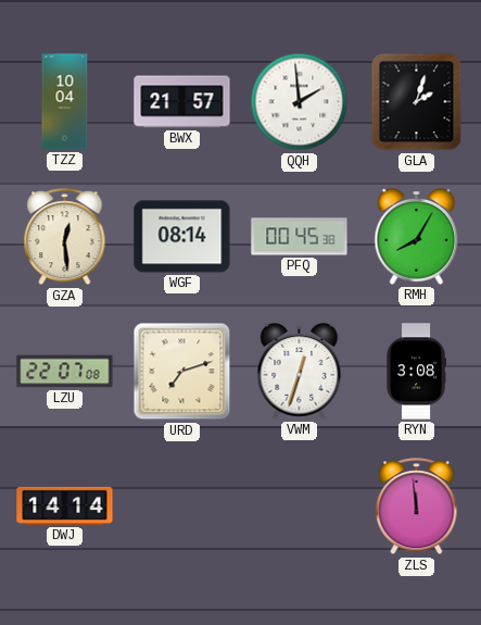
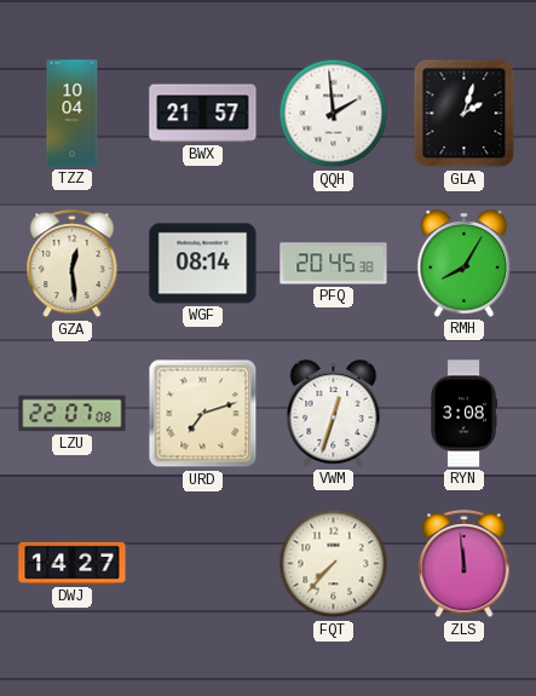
PFQ: 00:45 -> 20:45
DWJ: 14:14 -> 14:27
FQT: none -> 7:37
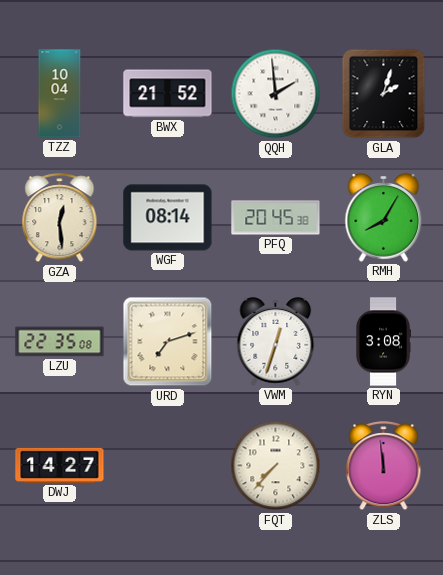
BWX: 21:57 -> 21:52
LZU: 22:07 -> 22:35
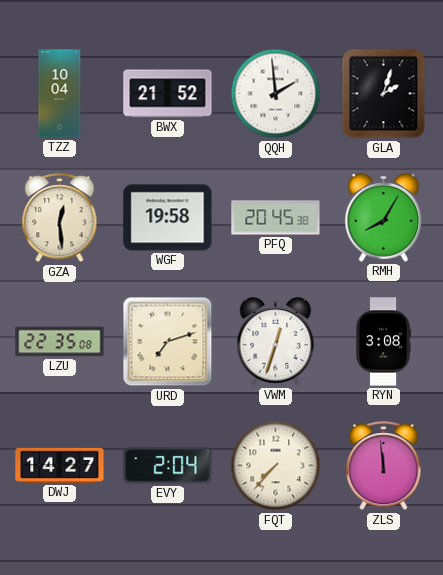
WGF: 08:14 -> 19:58
EVY: none -> 2:04
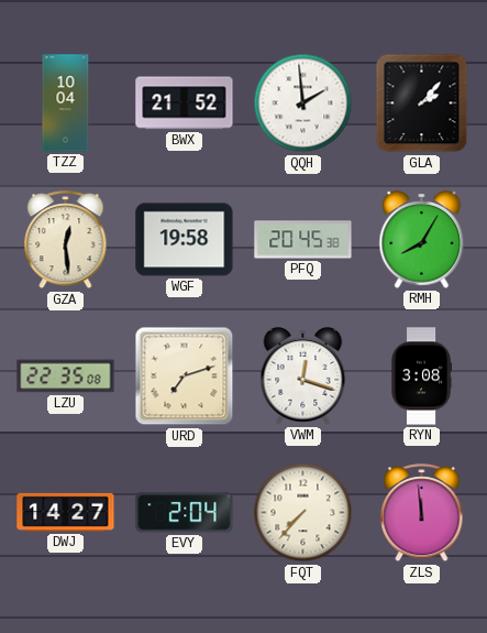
GLA: 2:03 -> 2:07
VWM: 12:33 -> 12:18
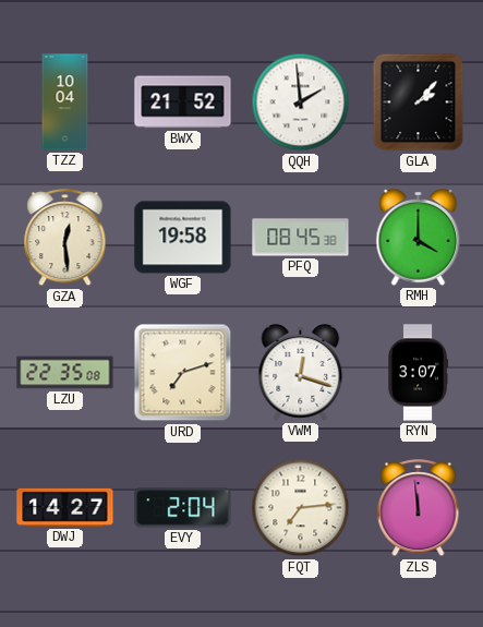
PFQ: 20:45 -> 08:45
RMH: 8:05 -> 4:00
RYN: 3:08 -> 3:07
FQT: 7:37 -> 7:14
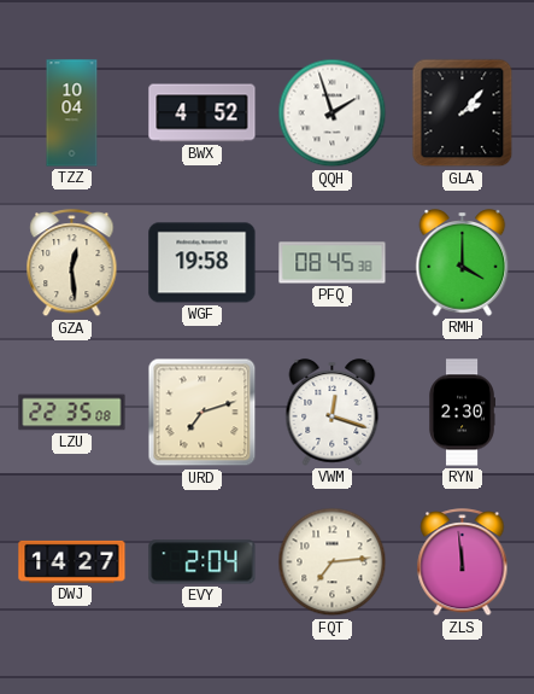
BWX: 21:52 -> 4:52
QQH: 1:59 -> 1:57
RYN: 3:07 -> 2:30
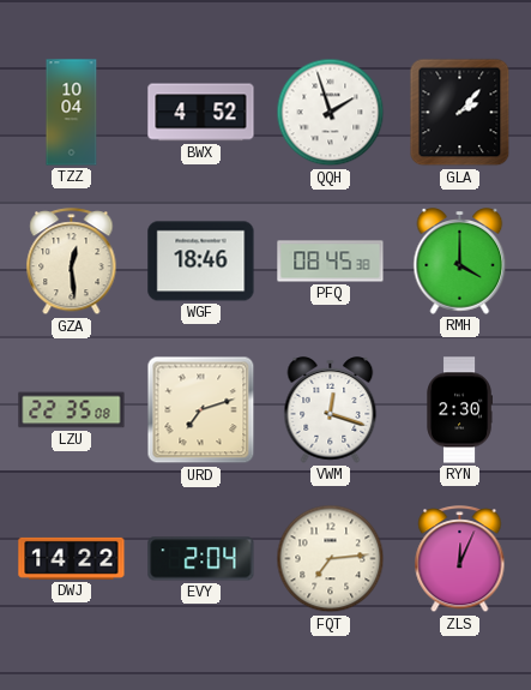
WGF: 19:58 -> 18:46
DWJ: 14:27 -> 14:22
ZLS: 11:59 -> 12:04
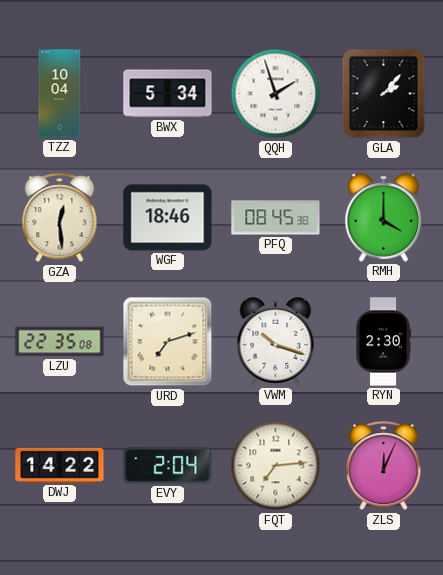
BWX: 4:52 -> 5:34
VWM: 12:18 -> 10:18
